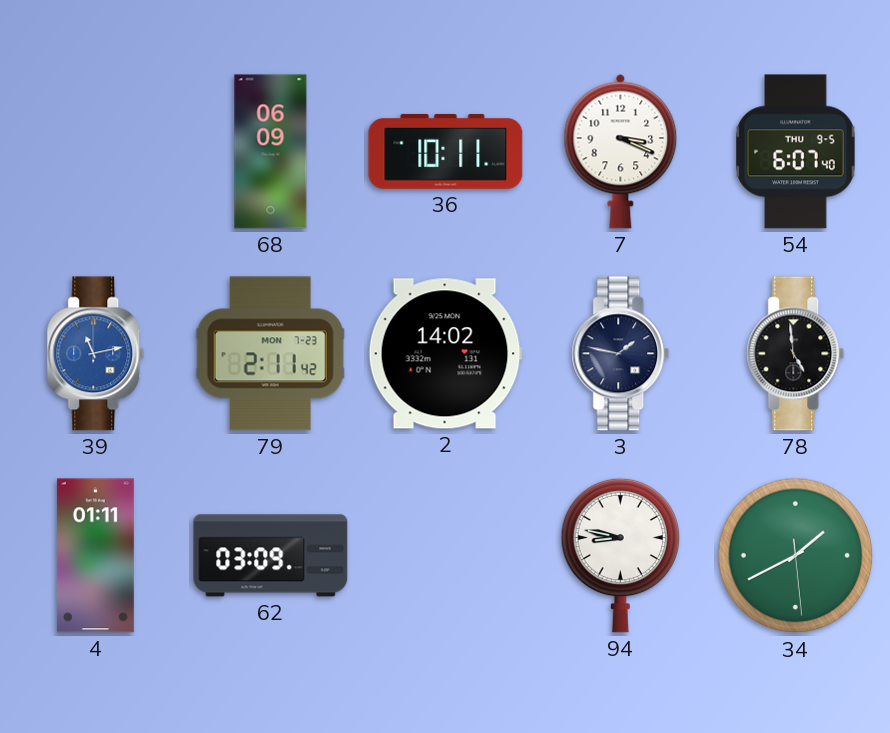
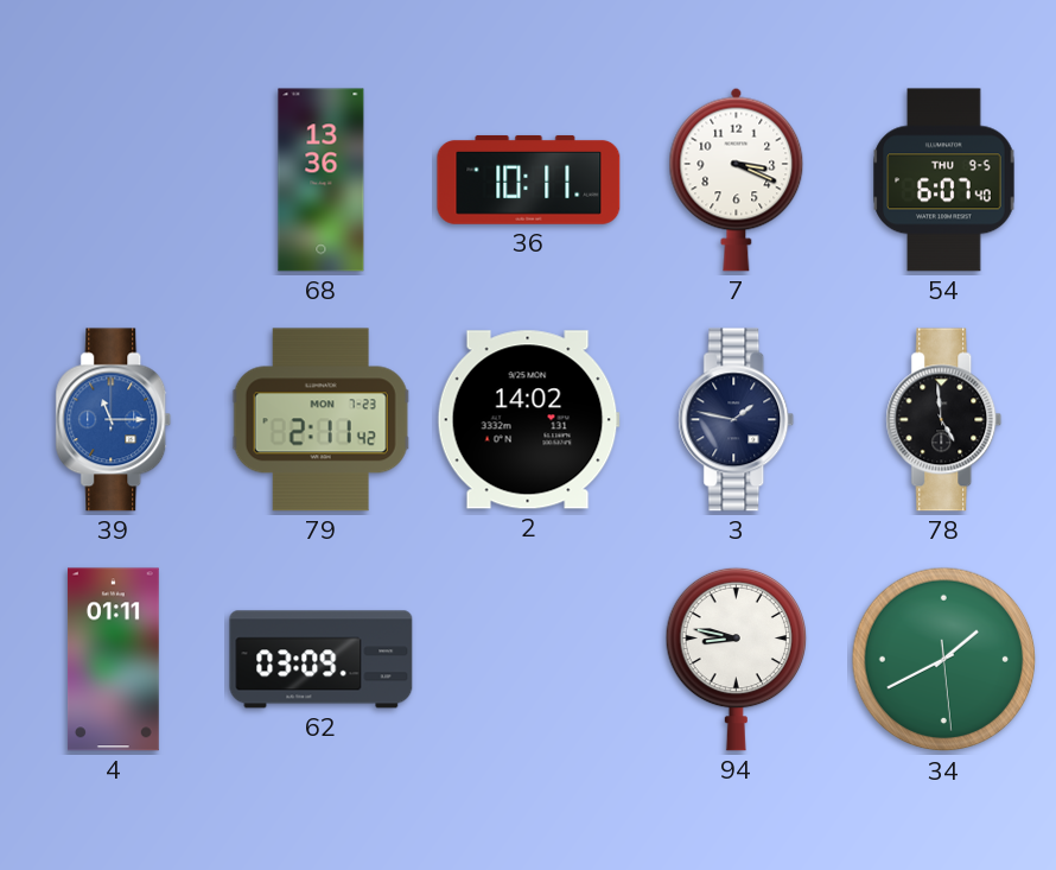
68: 06:09 -> 13:36
39: 11:13 -> 11:15
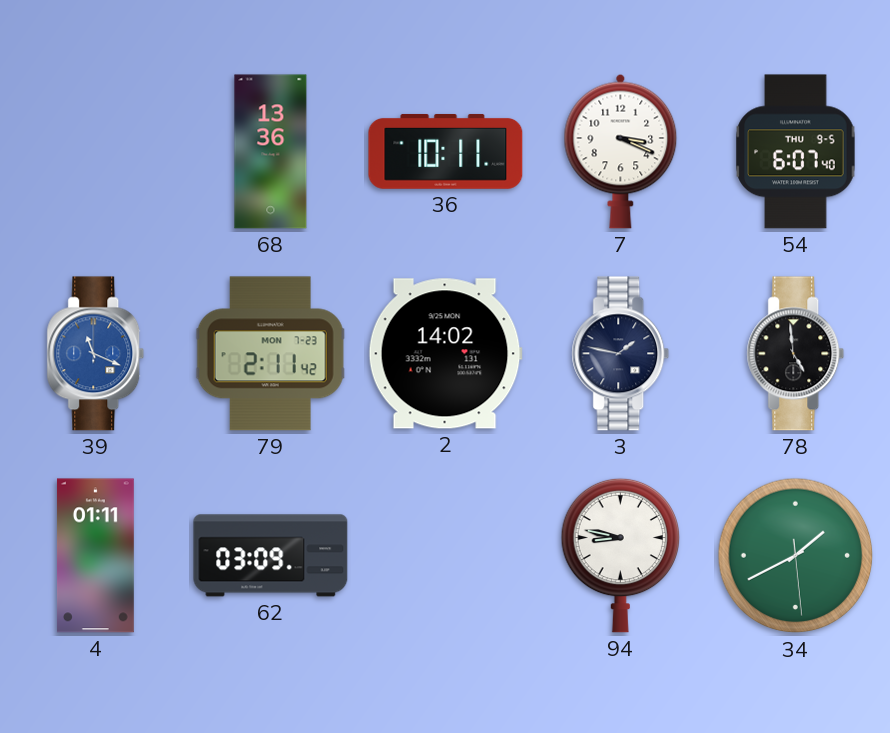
39: 11:15 -> 11:19
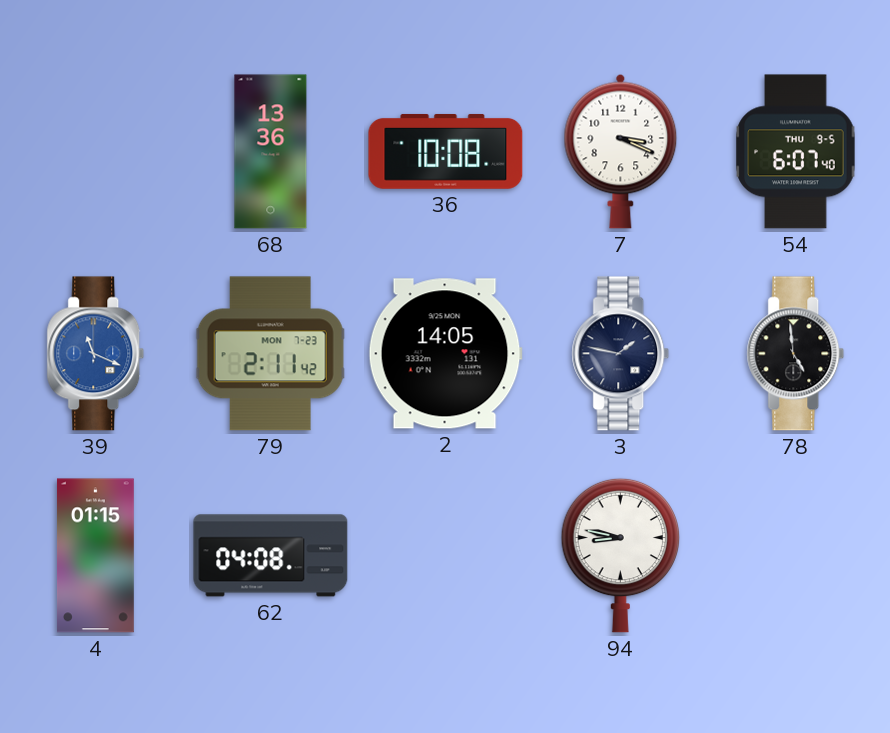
36: 10:11 -> 10:08
2: 14:02 -> 14:05
4: 01:11 -> 01:15
62: 03:09 -> 04:08
34: 1:40 -> none
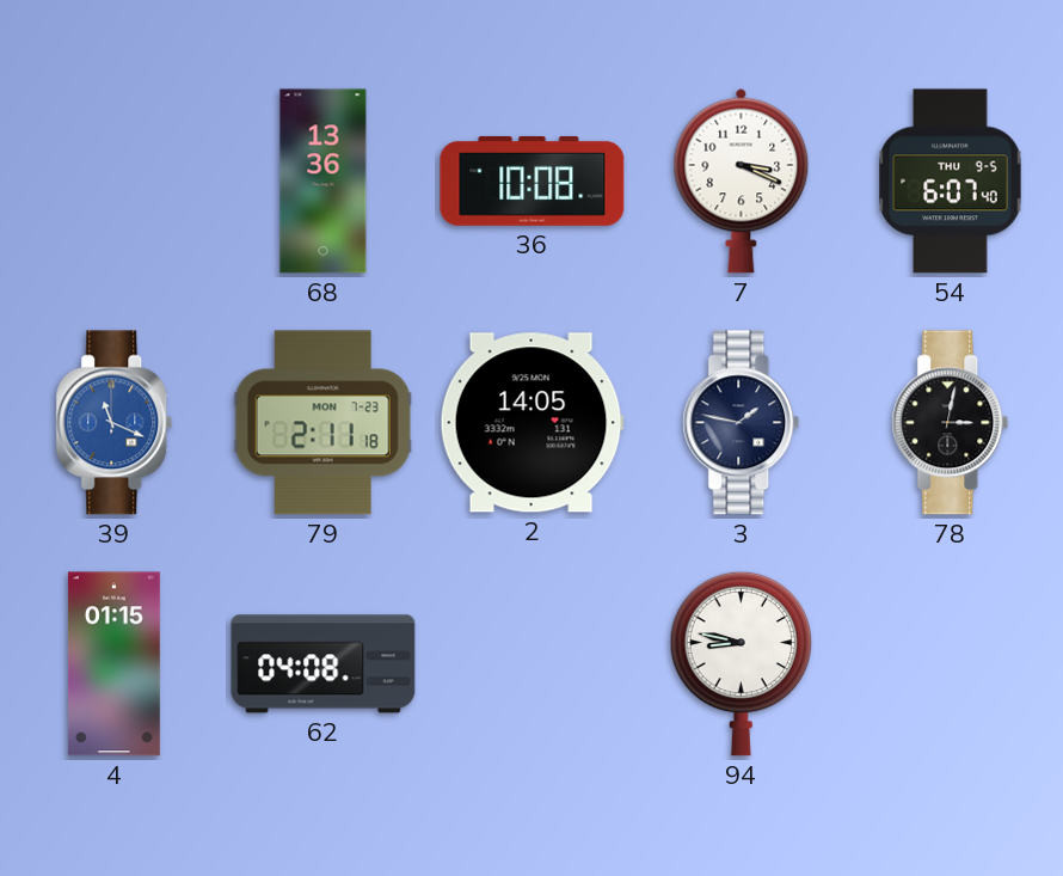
79: 2:11:42 -> 2:11:18
78: 4:59 -> 3:02
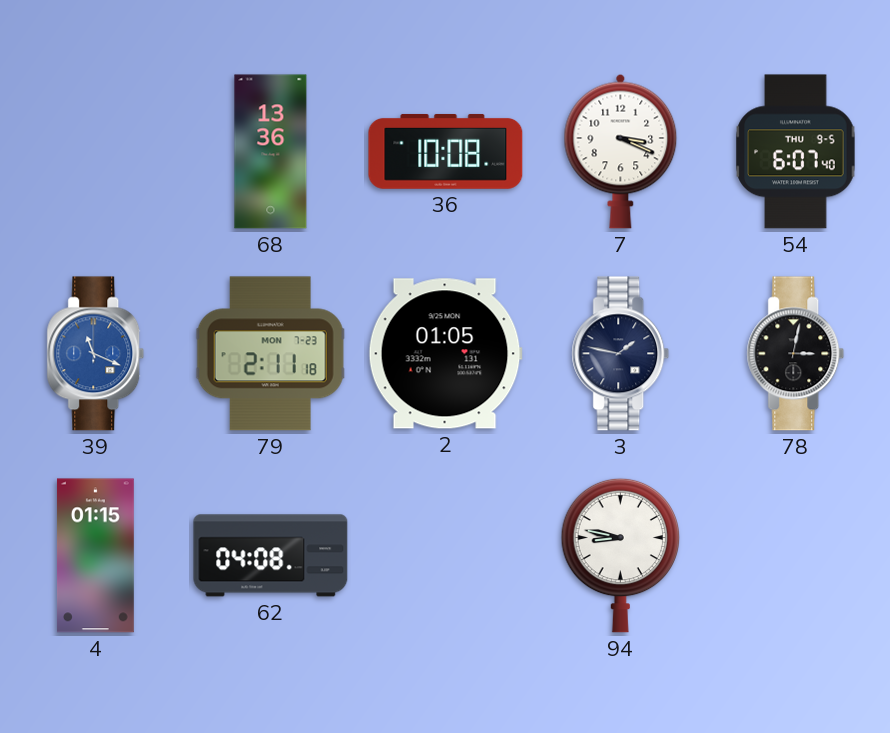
2: 14:05 -> 01:05
